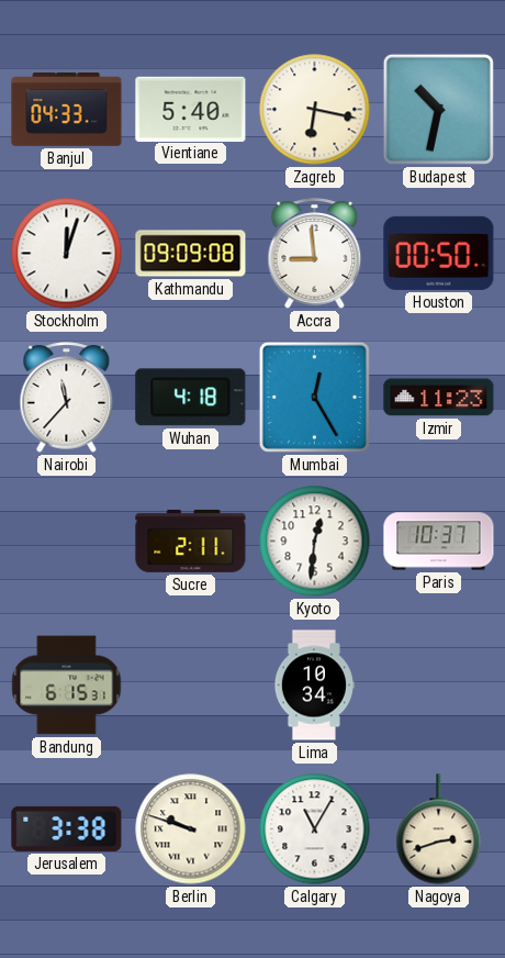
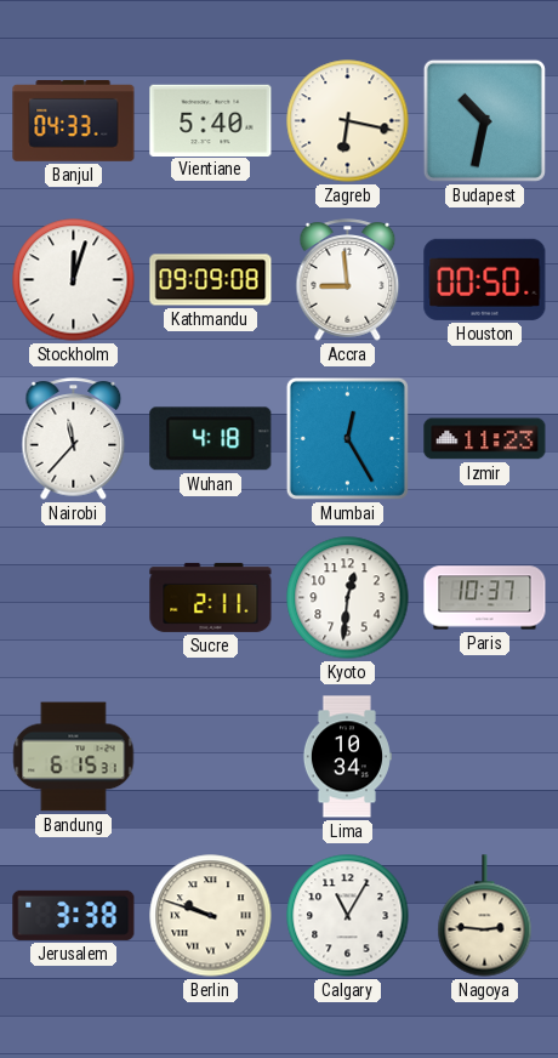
Nagoya: 2:42 -> 2:46
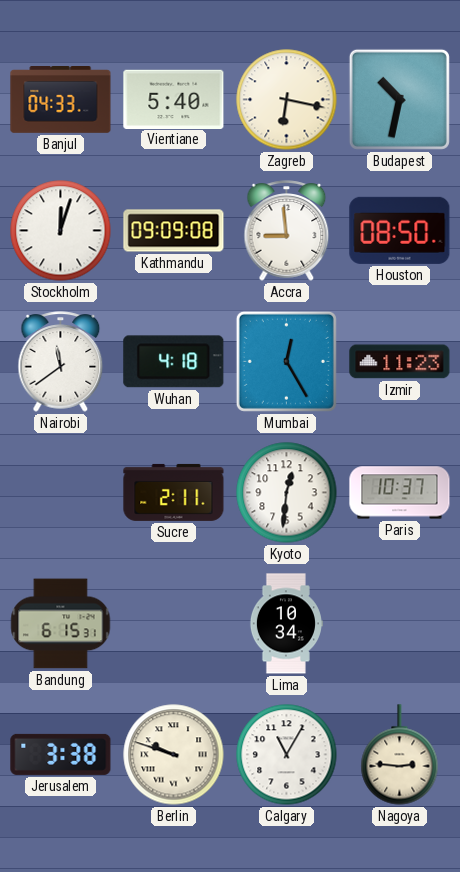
Houston: 00:50 -> 08:50
Nairobi: 11:37 -> 11:39
